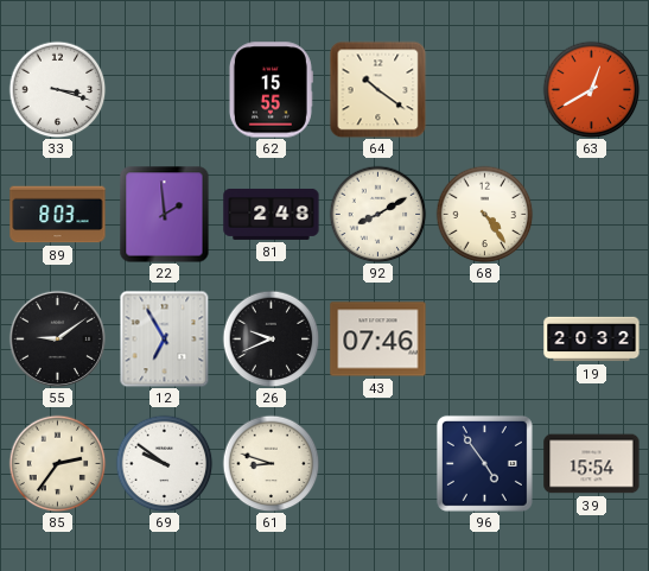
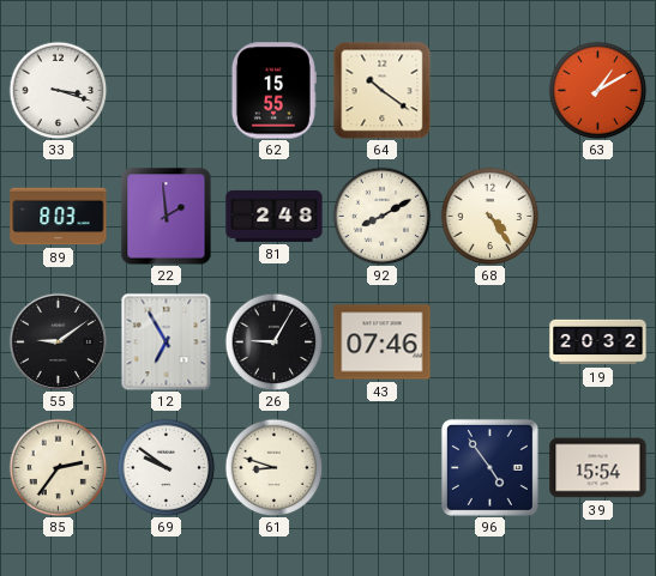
63: 12:40 -> 1:10
26: 9:41 -> 9:05
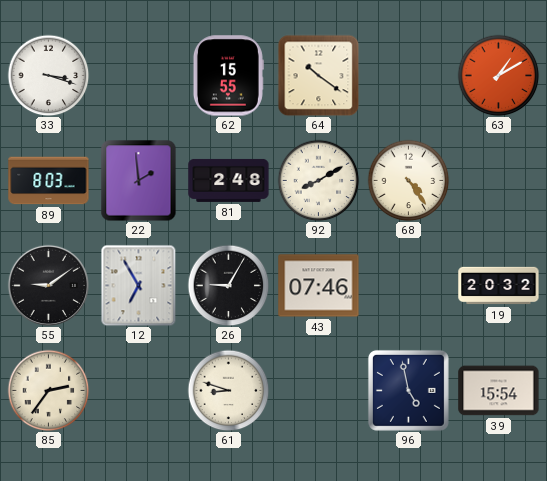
69: 9:51 -> none
96: 4:54 -> 4:58
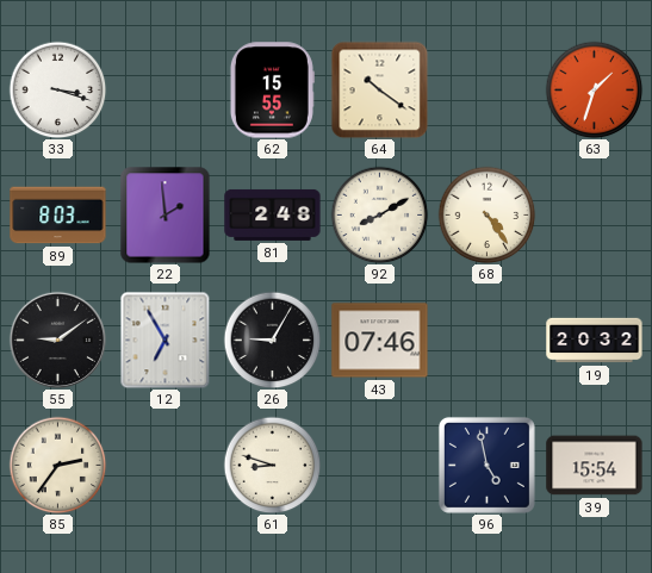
63: 1:10 -> 1:33
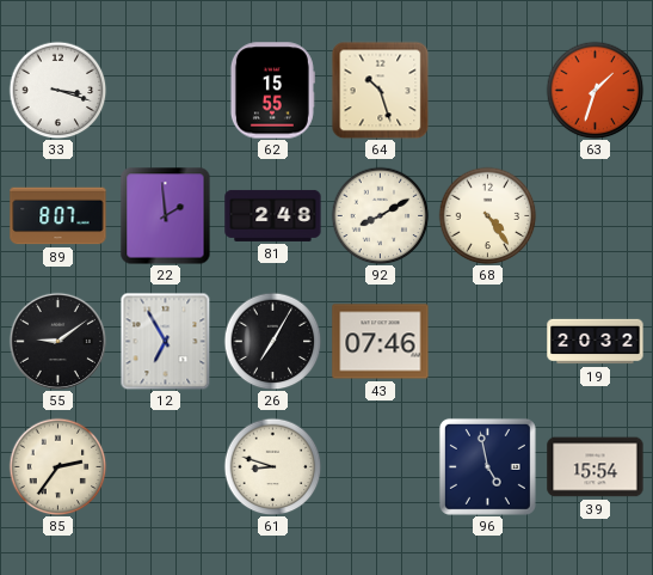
64: 10:21 -> 10:27
89: 8:03 -> 8:07
26: 9:05 -> 7:05
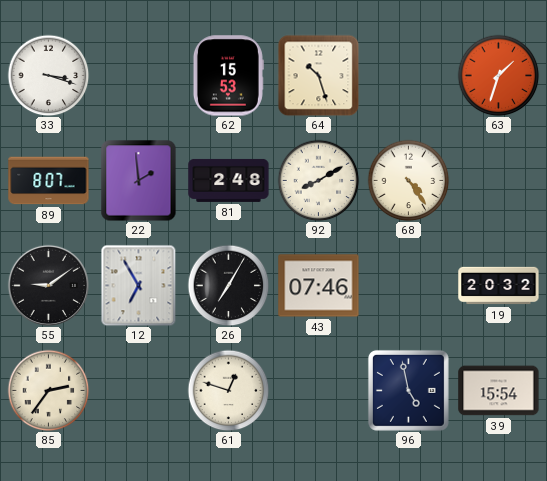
62: 15:55 -> 15:53
61: 8:48 -> 12:48
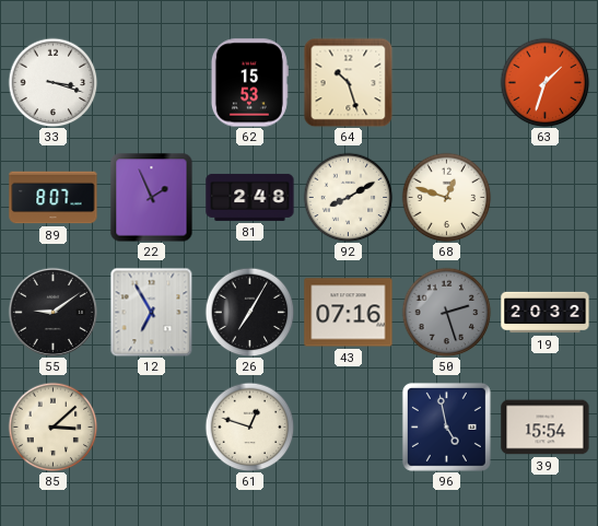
22: 1:59 -> 1:56
68: 4:24 -> 12:48
43: 07:46 -> 07:16
50: none -> 2:27
85: 2:36 -> 3:08
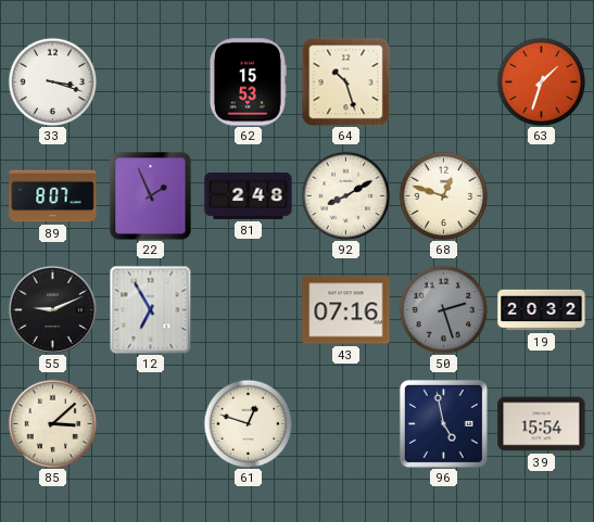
55: 9:09 -> 9:11
26: 7:05 -> none
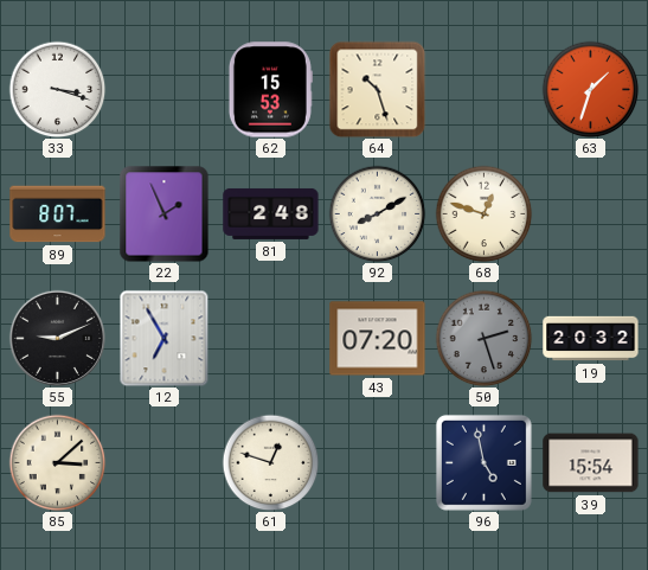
43: 07:16 -> 07:20
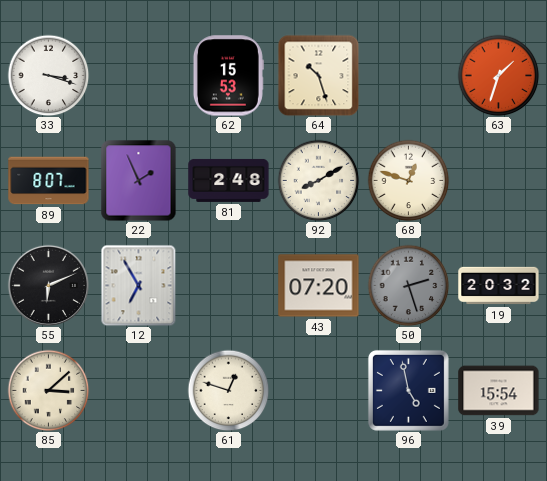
55: 9:11 -> 6:11
